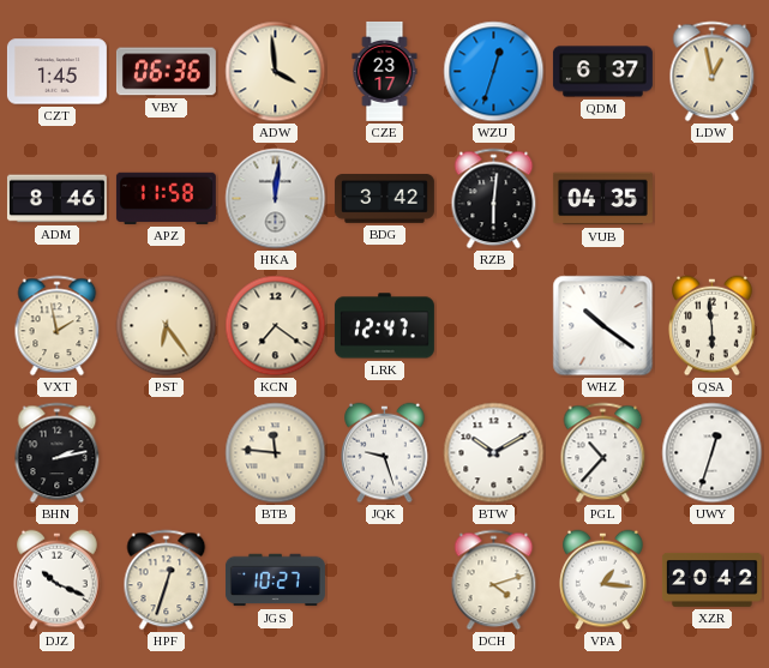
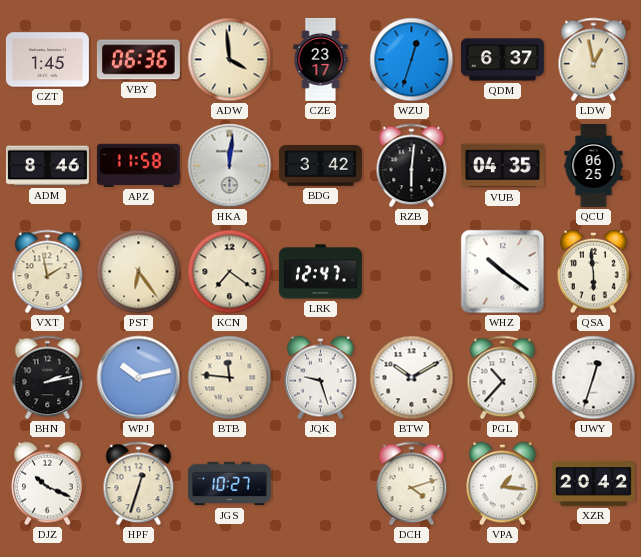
QCU: none -> 06:25
WPJ: none -> 10:13
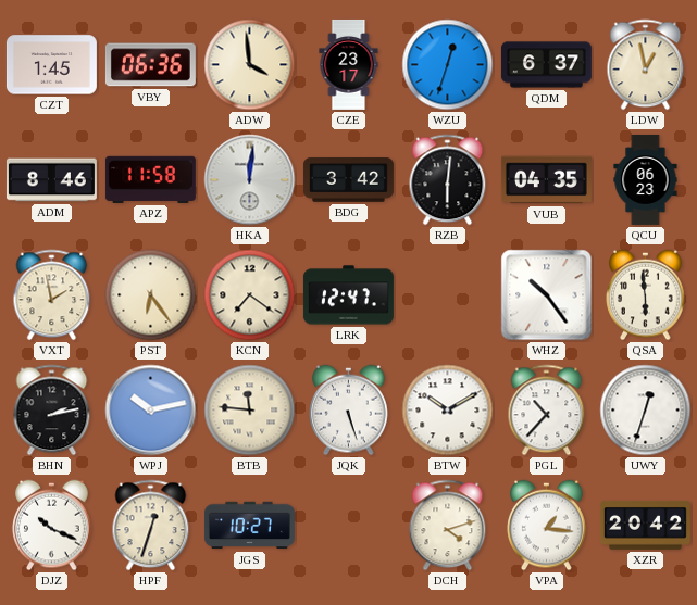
QCU: 06:25 -> 06:23
WHZ: 10:21 -> 10:24
JQK: 9:27 -> 5:27
